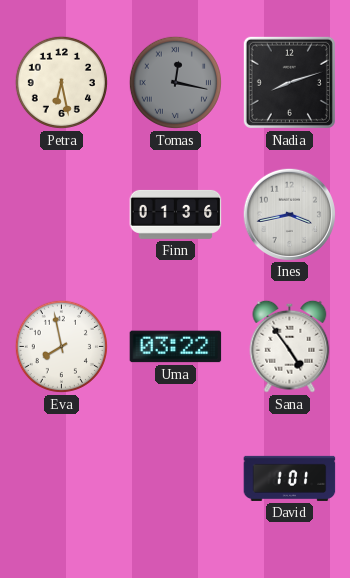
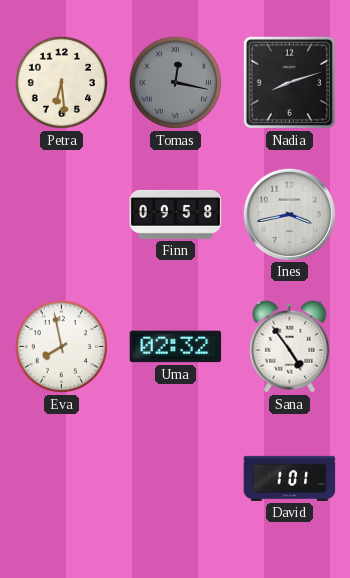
Petra: 6:28 -> 6:29
Finn: 01:36 -> 09:58
Uma: 03:22 -> 02:32
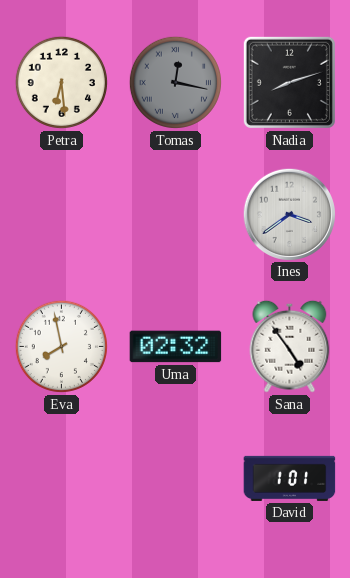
Finn: 09:58 -> none
Ines: 3:43 -> 3:39
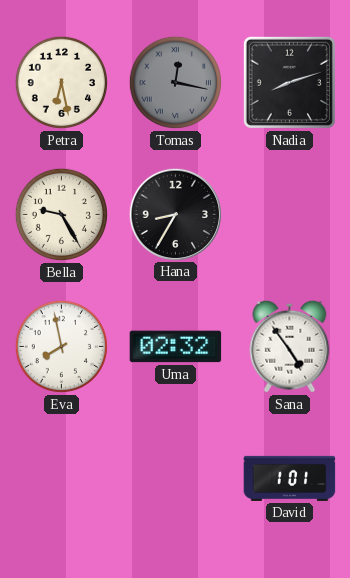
Petra: 6:29 -> 6:28
Bella: none -> 9:25
Hana: none -> 8:35
Ines: 3:39 -> none
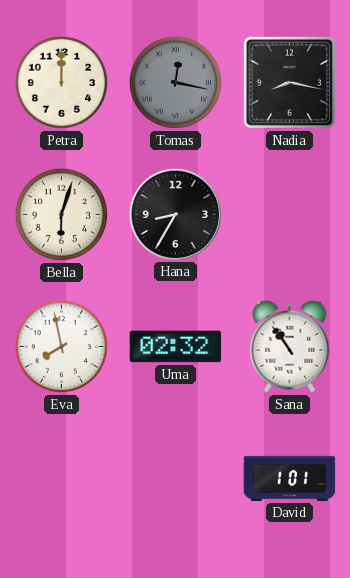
Petra: 6:28 -> 12:00
Nadia: 8:12 -> 8:17
Bella: 9:25 -> 6:03
Sana: 4:54 -> 10:54
